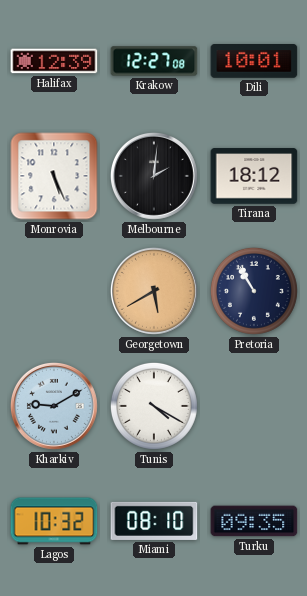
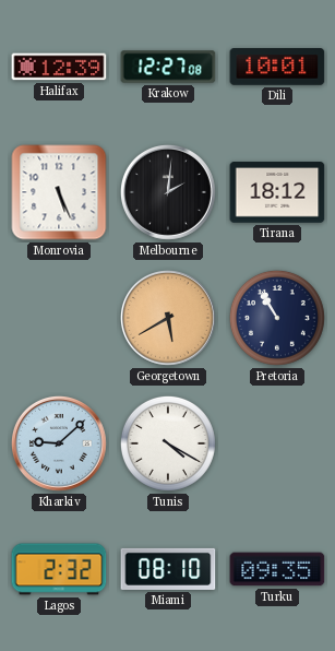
Kharkiv: 9:10 -> 9:08
Lagos: 10:32 -> 2:32
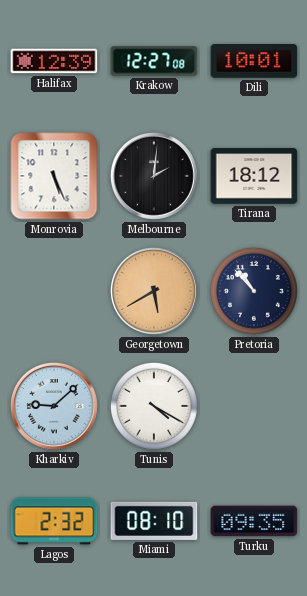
Pretoria: 10:55 -> 10:53
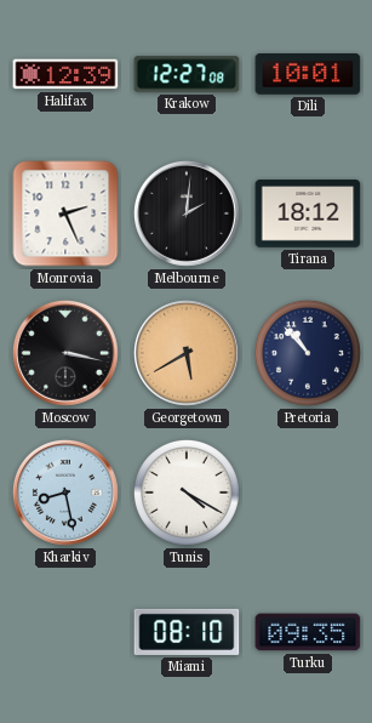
Monrovia: 5:26 -> 2:26
Moscow: none -> 3:17
Kharkiv: 9:08 -> 8:28
Lagos: 2:32 -> none
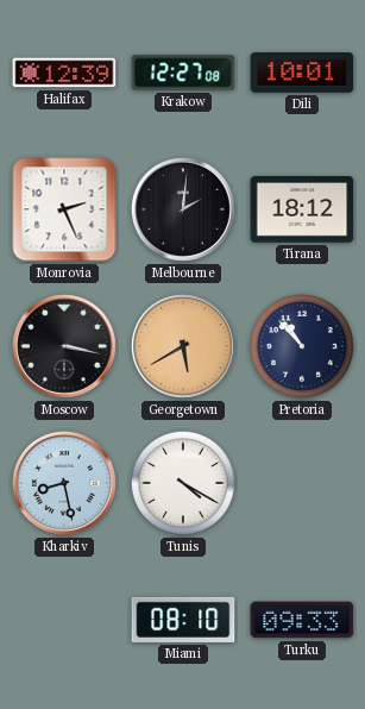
Turku: 09:35 -> 09:33
